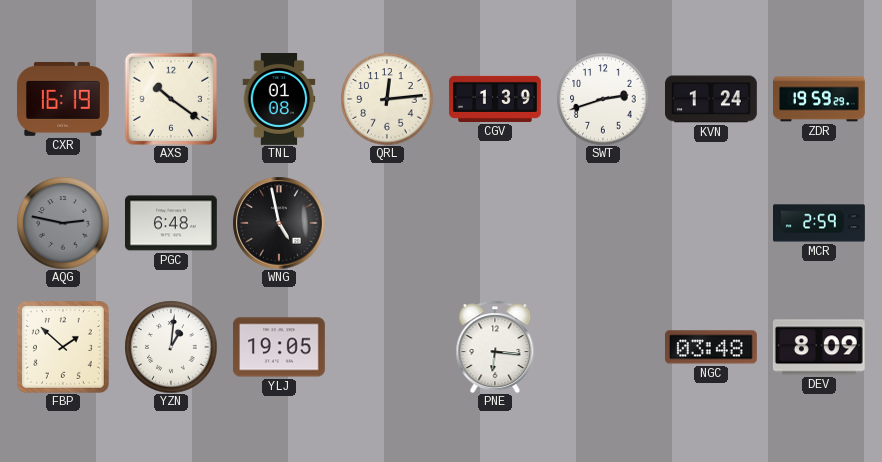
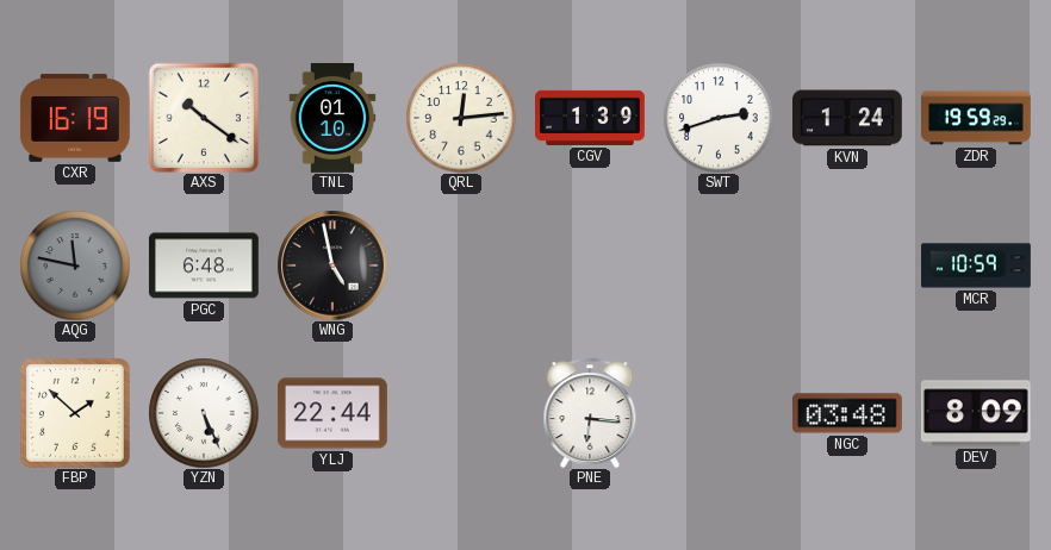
TNL: 01:08 -> 01:10
AQG: 2:47 -> 11:47
MCR: 2:59 -> 10:59
YZN: 1:01 -> 5:26
YLJ: 19:05 -> 22:44
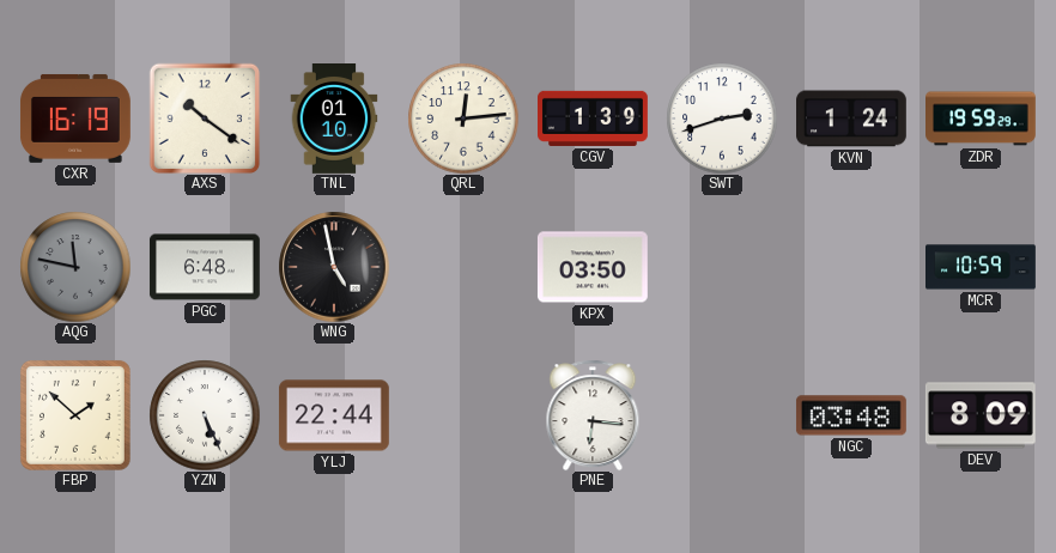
KPX: none -> 03:50
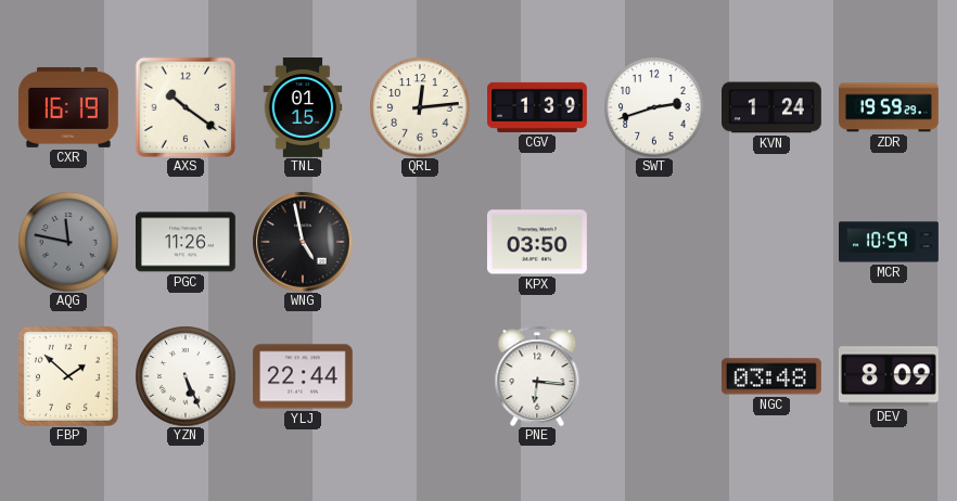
TNL: 01:10 -> 01:15
PGC: 6:48 -> 11:26
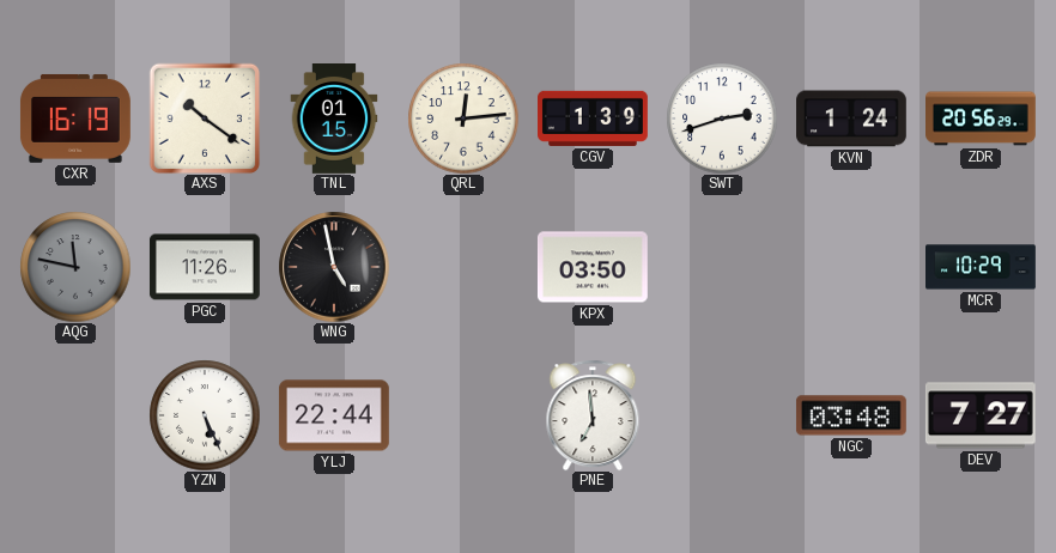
ZDR: 19:59 -> 20:56
MCR: 10:59 -> 10:29
FBP: 1:52 -> none
PNE: 6:16 -> 6:59
DEV: 8:09 -> 7:27
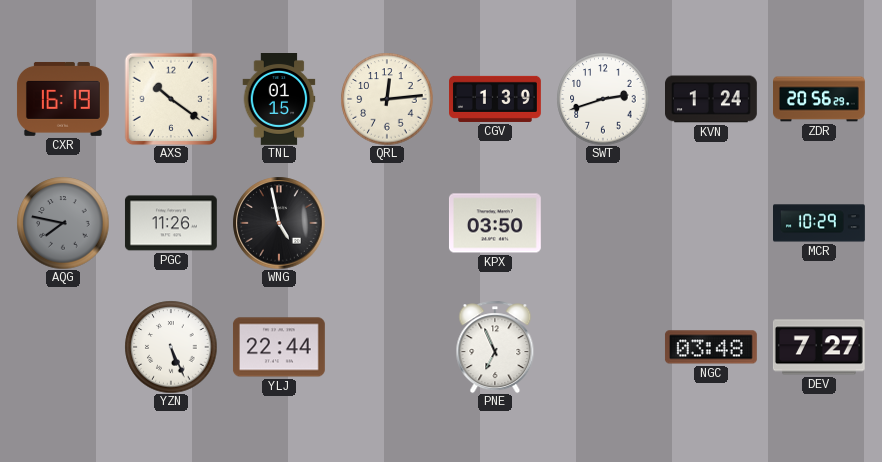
AQG: 11:47 -> 7:47
PNE: 6:59 -> 6:56
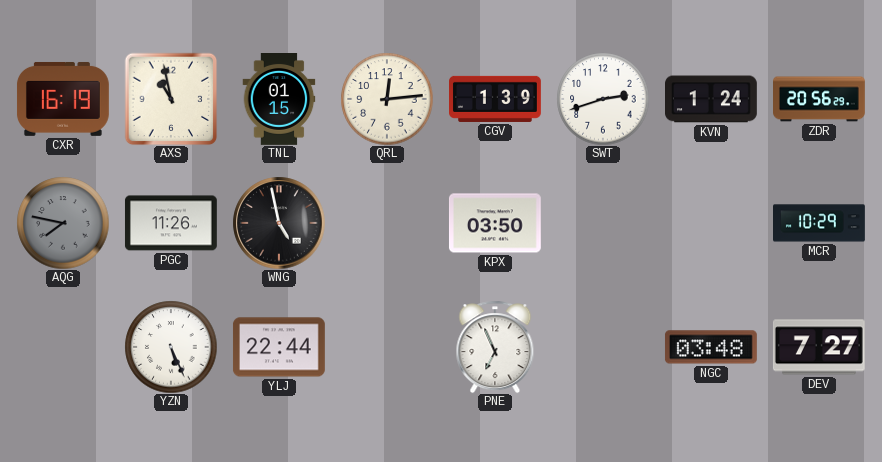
AXS: 10:21 -> 10:58
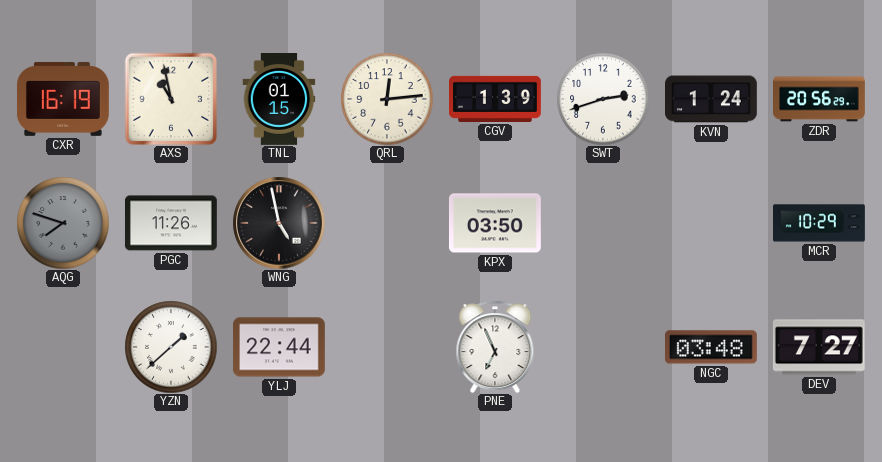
AQG: 7:47 -> 7:48
YZN: 5:26 -> 1:38
